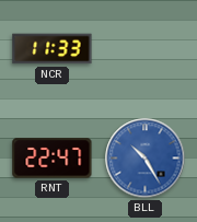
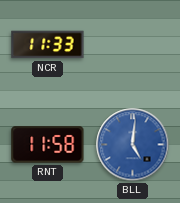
RNT: 22:47 -> 11:58
BLL: 10:25 -> 5:01
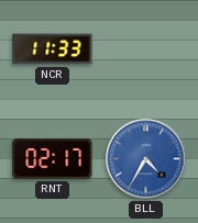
RNT: 11:58 -> 02:17
BLL: 5:01 -> 4:35
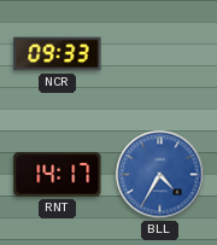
NCR: 11:33 -> 09:33
RNT: 02:17 -> 14:17
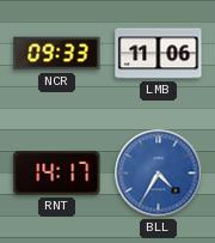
LMB: none -> 11:06
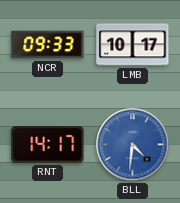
LMB: 11:06 -> 10:17
BLL: 4:35 -> 4:31
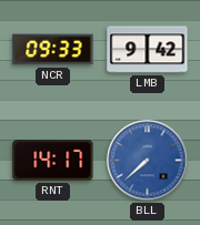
LMB: 10:17 -> 9:42
BLL: 4:31 -> 7:38
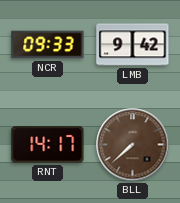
BLL dial: blue -> brown
